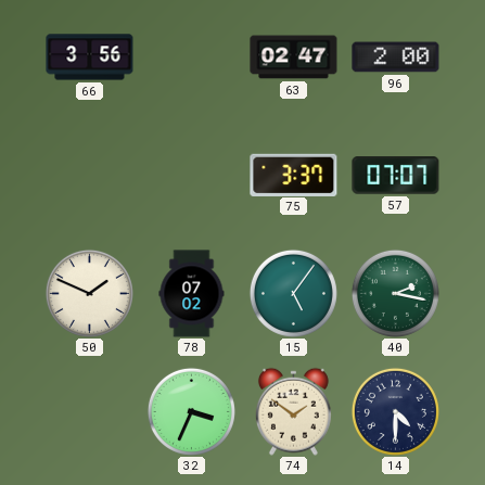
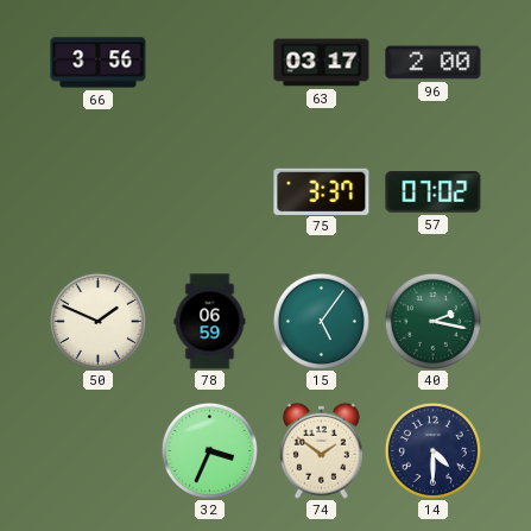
63: 02:47 -> 03:17
57: 07:07 -> 07:02
78: 07:02 -> 06:59
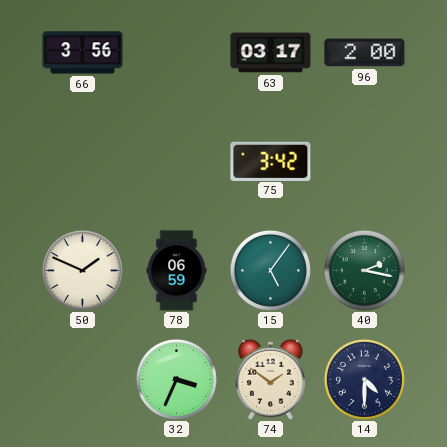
75: 3:37 -> 3:42
57: 07:02 -> none
